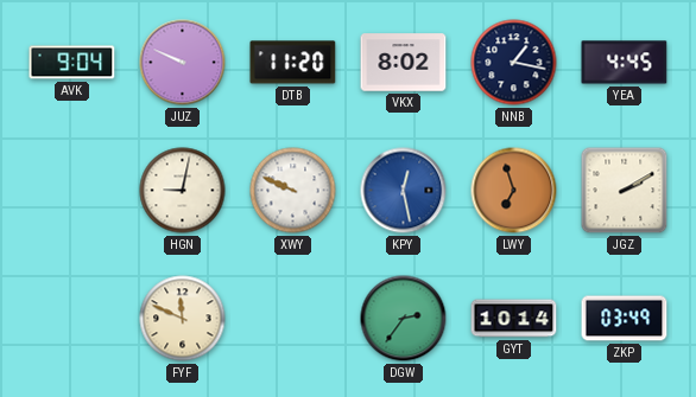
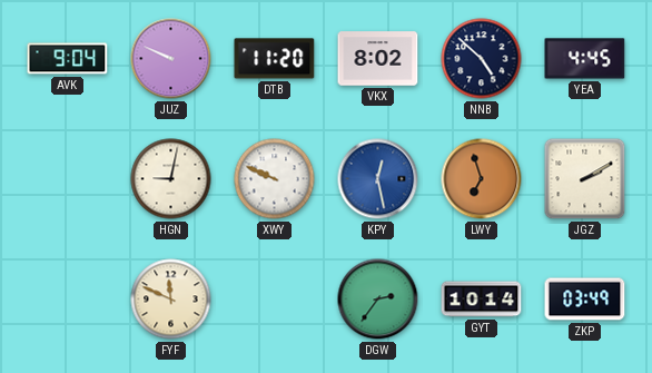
NNB: 1:17 -> 4:52
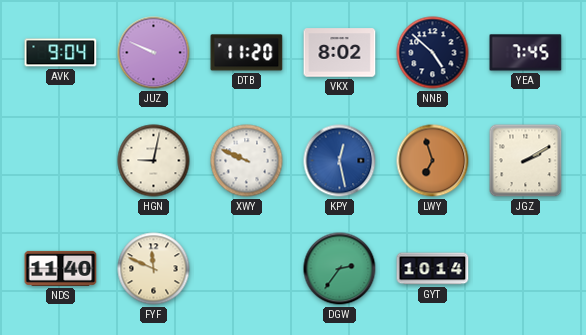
YEA: 4:45 -> 7:45
NDS: none -> 11:40
ZKP: 03:49 -> none
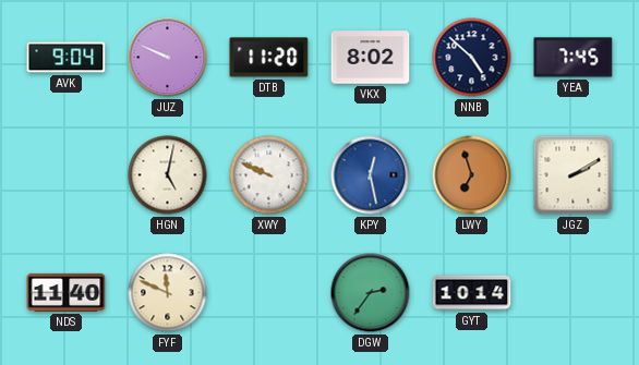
HGN: 9:02 -> 5:02
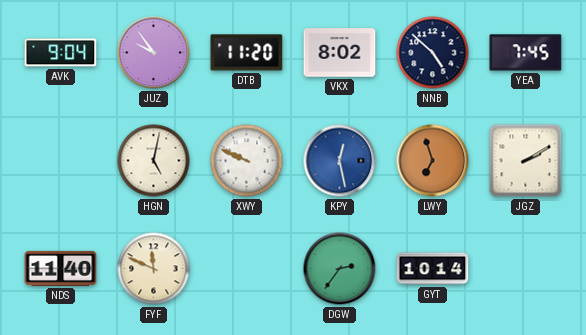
JUZ: 9:49 -> 9:54
